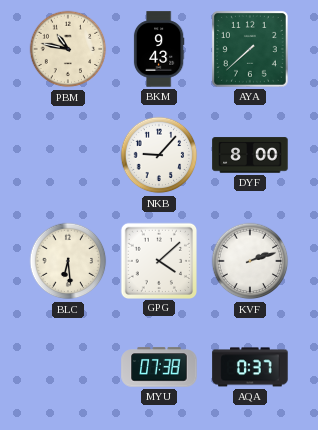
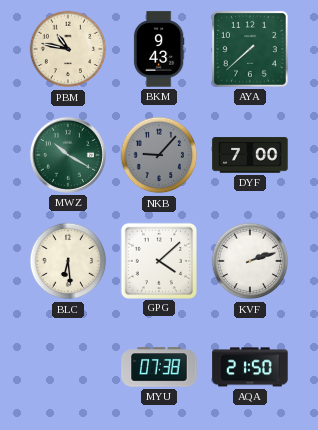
MWZ: none -> 10:20
NKB dial: white -> grey
DYF: 8:00 -> 7:00
AQA: 0:37 -> 21:50
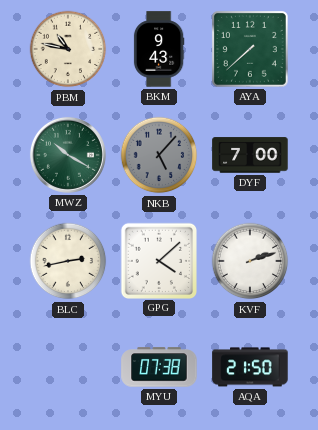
NKB: 9:07 -> 5:07
BLC: 6:29 -> 2:43
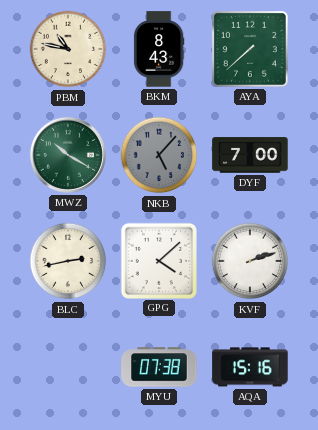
BKM: 9:43 -> 8:43
AQA: 21:50 -> 15:16
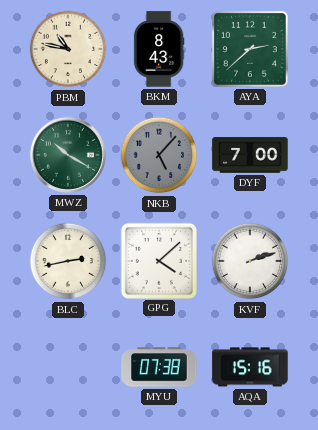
AYA: 7:38 -> 2:38
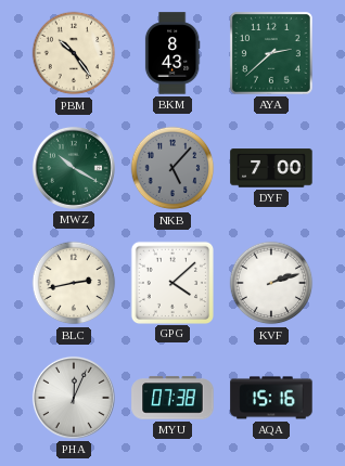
PBM: 10:47 -> 10:24
PHA: none -> 12:04
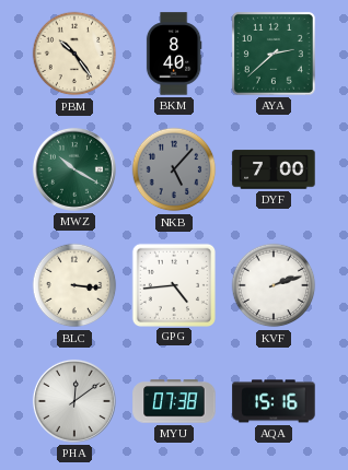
BKM: 8:43 -> 8:40
BLC: 2:43 -> 3:16
GPG: 4:08 -> 4:44
PHA: 12:04 -> 12:09
